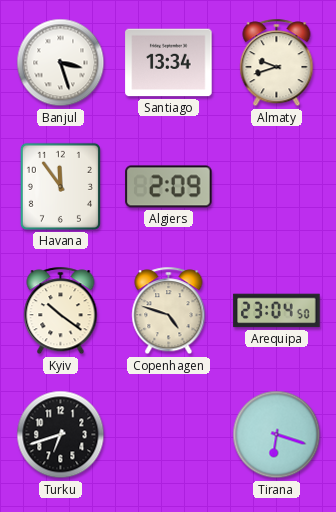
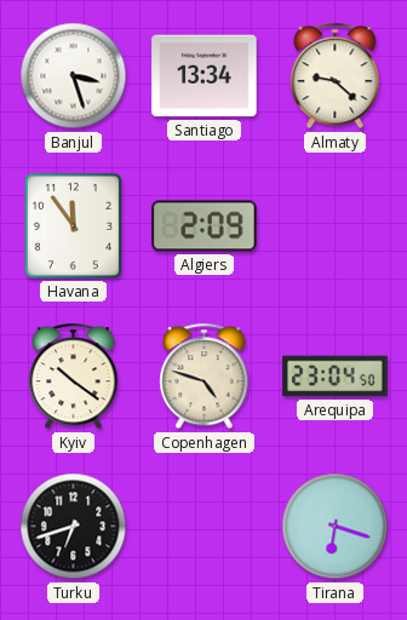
Almaty: 9:42 -> 9:22
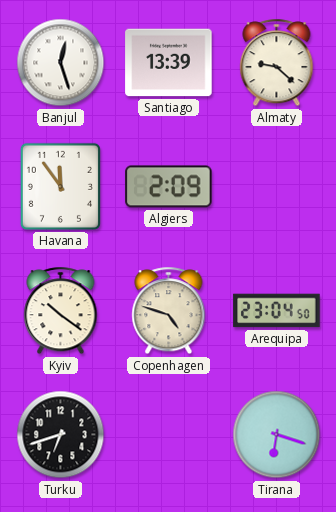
Banjul: 3:27 -> 12:27
Santiago: 13:34 -> 13:39
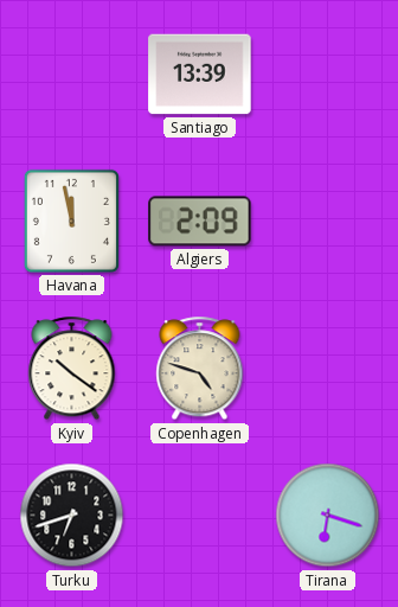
Banjul: 12:27 -> none
Almaty: 9:22 -> none
Havana: 11:54 -> 11:58
Arequipa: 23:04 -> none
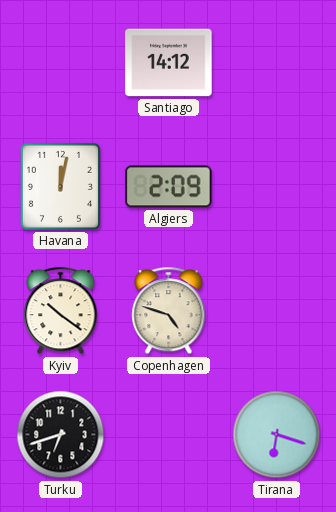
Santiago: 13:39 -> 14:12
Havana: 11:58 -> 12:02
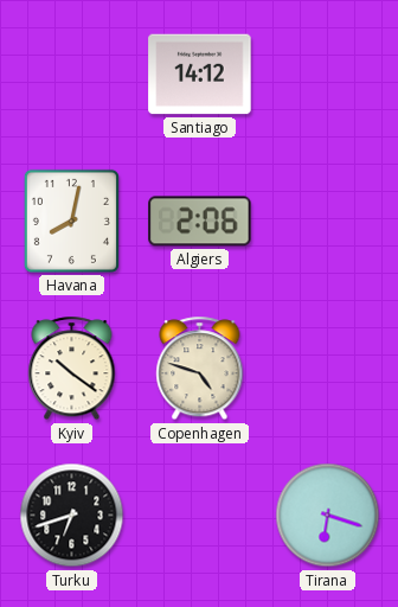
Havana: 12:02 -> 8:02
Algiers: 2:09 -> 2:06
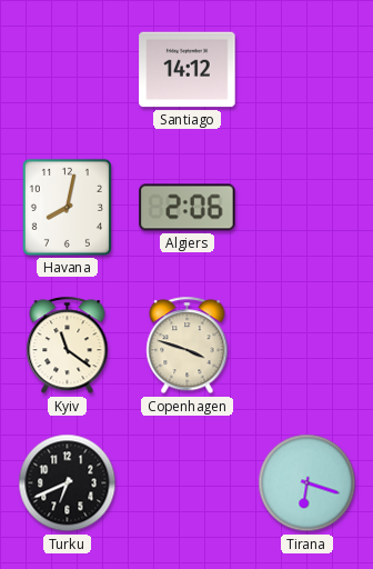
Kyiv: 10:21 -> 11:21
Copenhagen: 4:48 -> 3:48
Turku: 6:42 -> 6:41
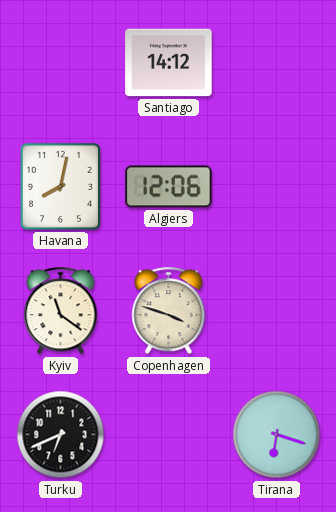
Algiers: 2:06 -> 12:06
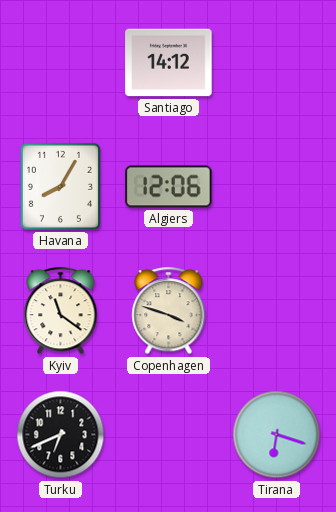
Havana: 8:02 -> 8:05
